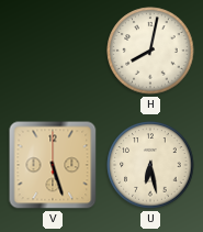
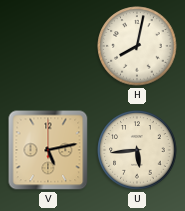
V: 5:27 -> 5:13
U: 6:28 -> 5:44
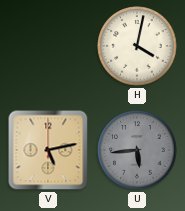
H: 8:02 -> 4:02
U dial: cream -> grey
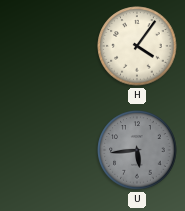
H: 4:02 -> 4:06
V: 5:13 -> none
